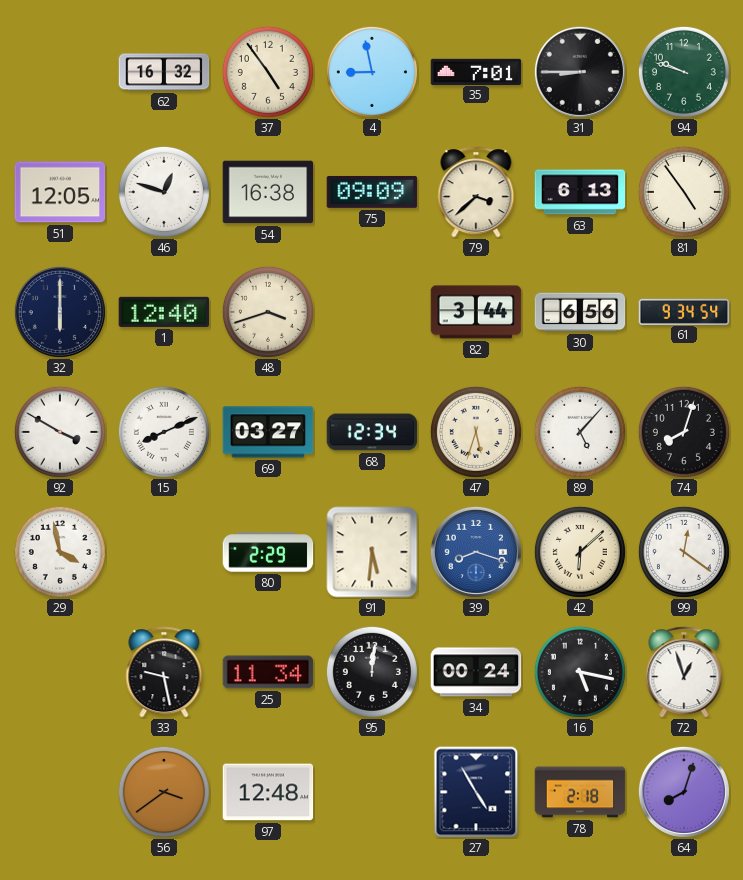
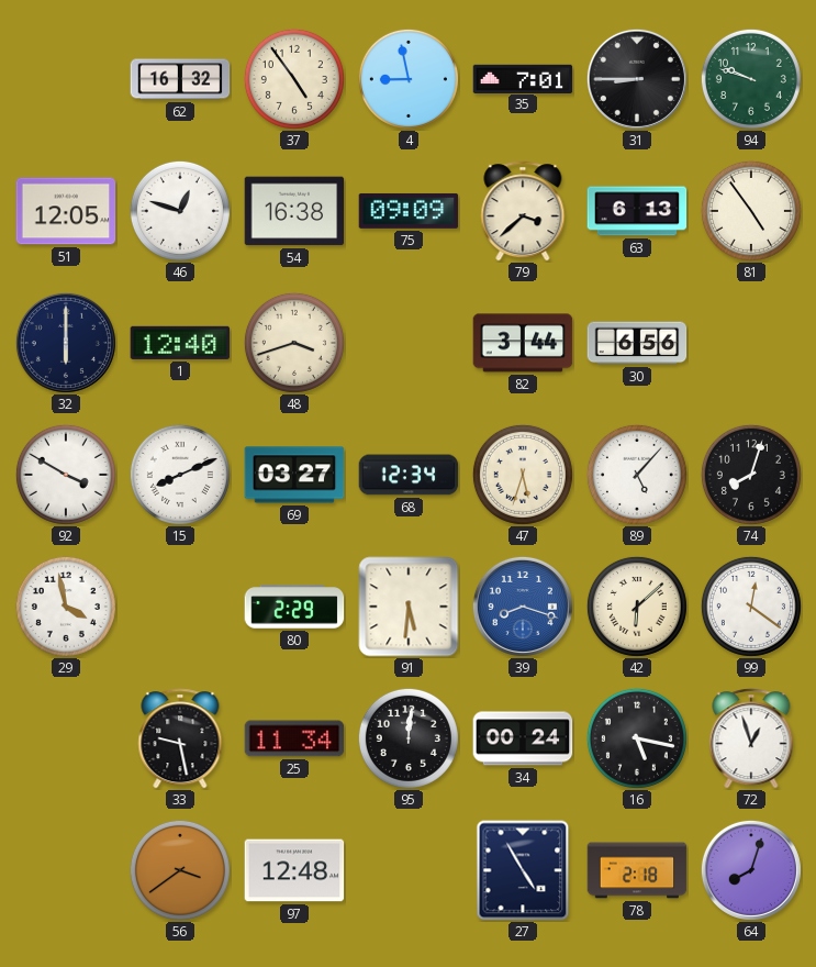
61: 9:34 -> none
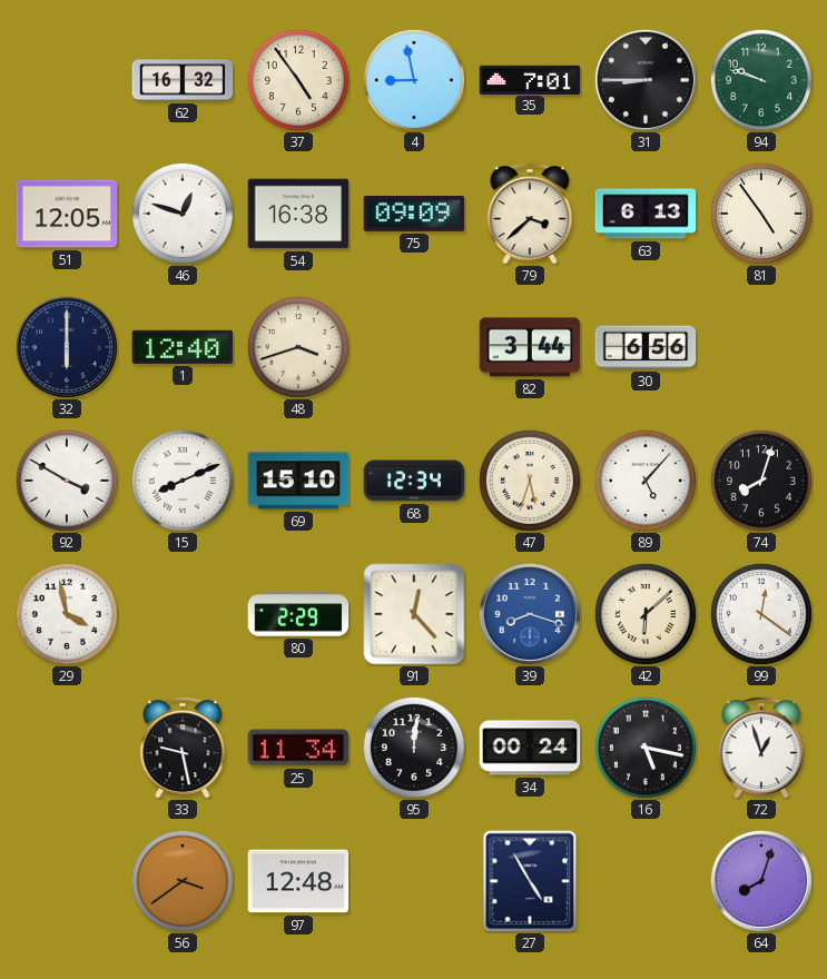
69: 03:27 -> 15:10
91: 5:31 -> 12:23
78: 2:18 -> none
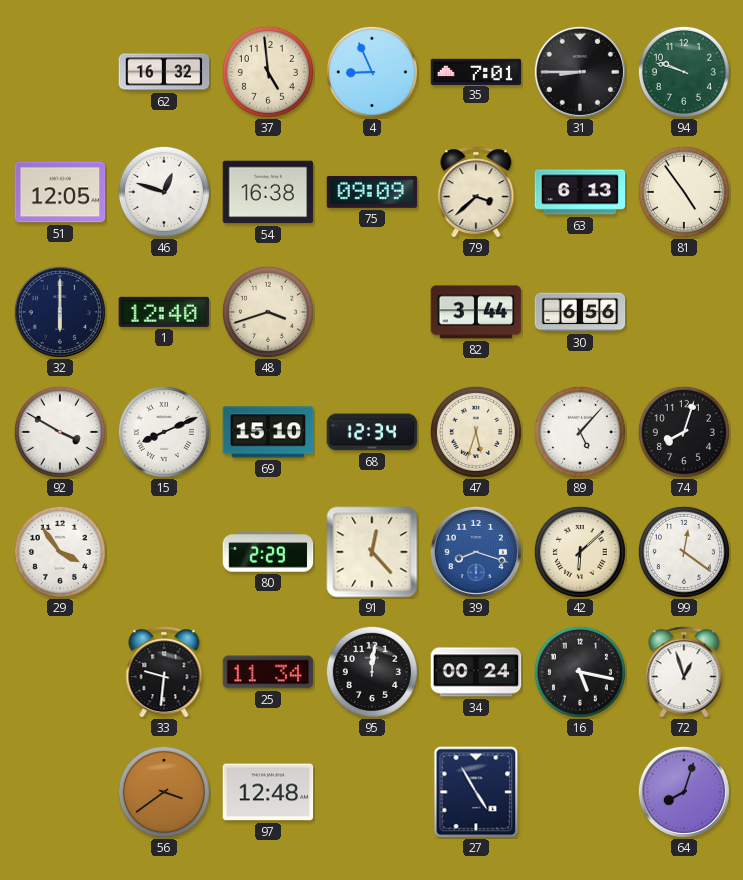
37: 4:54 -> 4:59
4: 8:58 -> 8:56
29: 3:58 -> 3:54
33: 9:28 -> 9:31
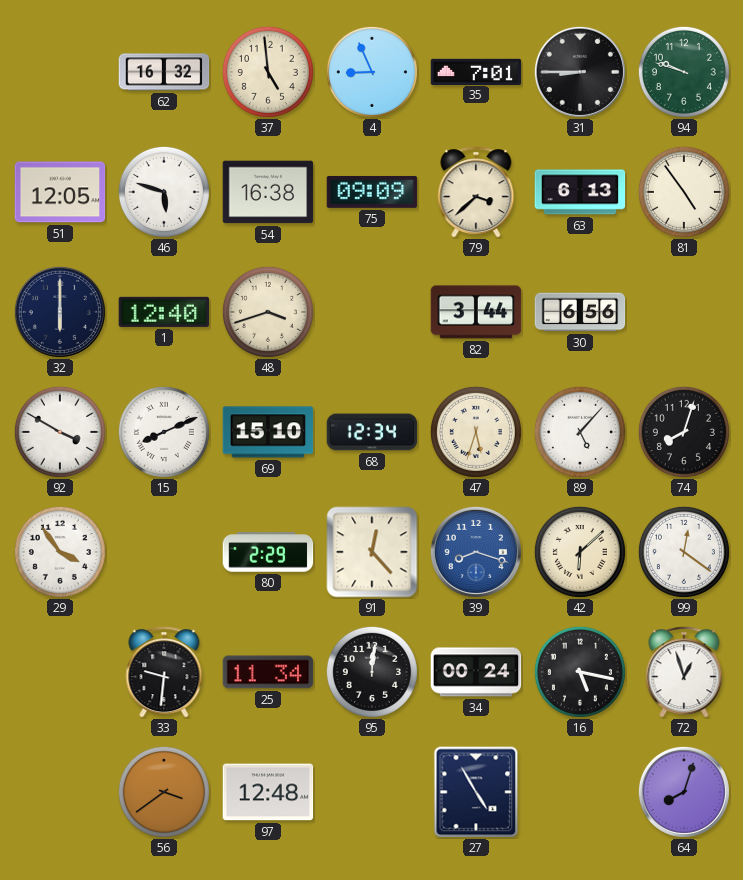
46: 12:48 -> 5:48
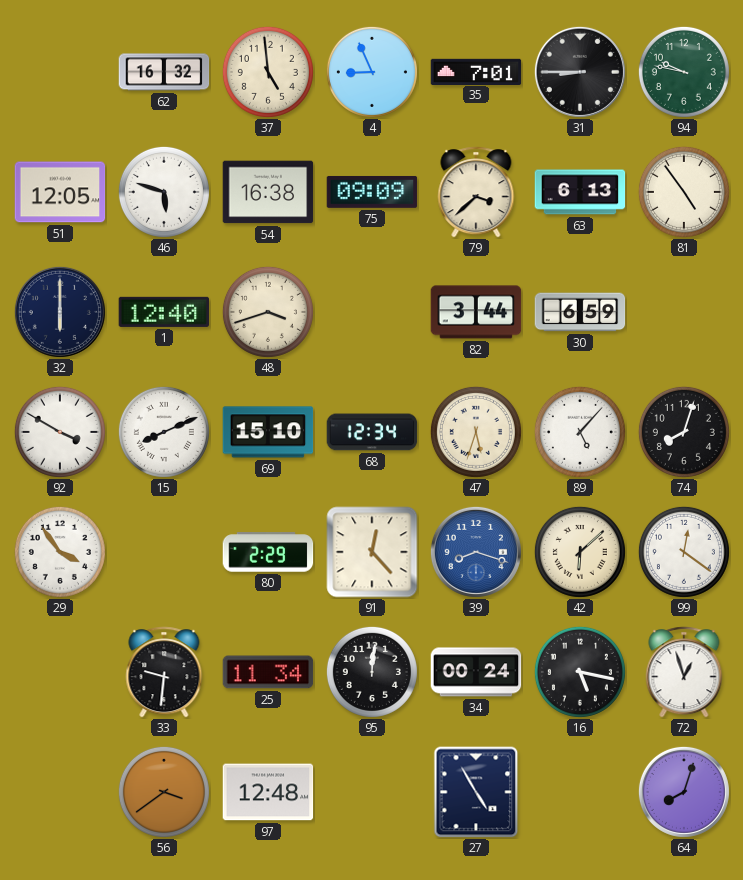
94: 9:48 -> 9:47
30: 6:56 -> 6:59
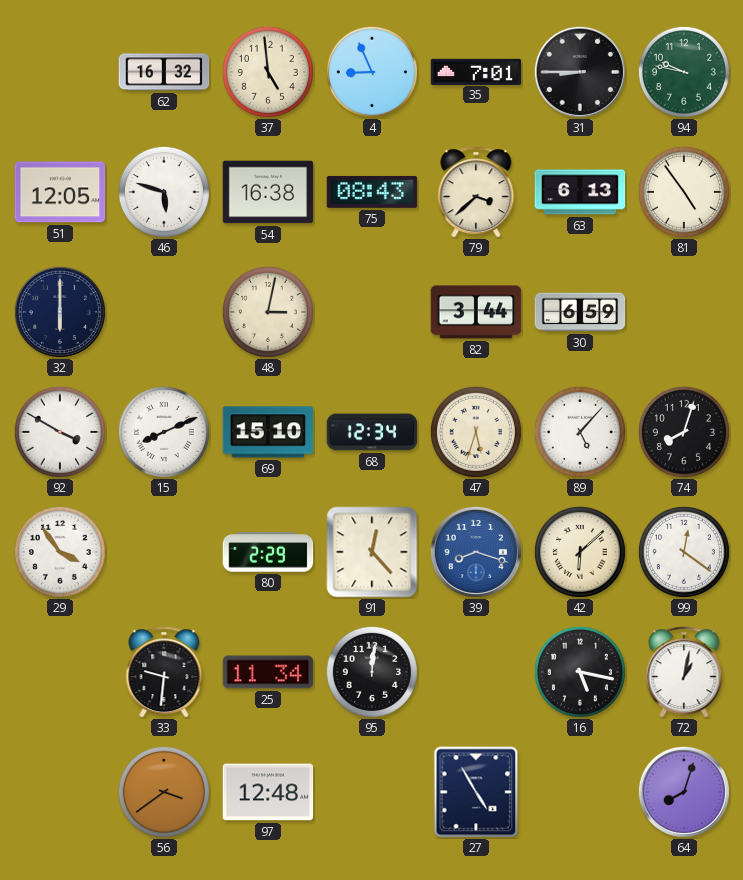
75: 09:09 -> 08:43
1: 12:40 -> none
48: 3:42 -> 3:02
34: 00:24 -> none
72: 12:57 -> 1:02
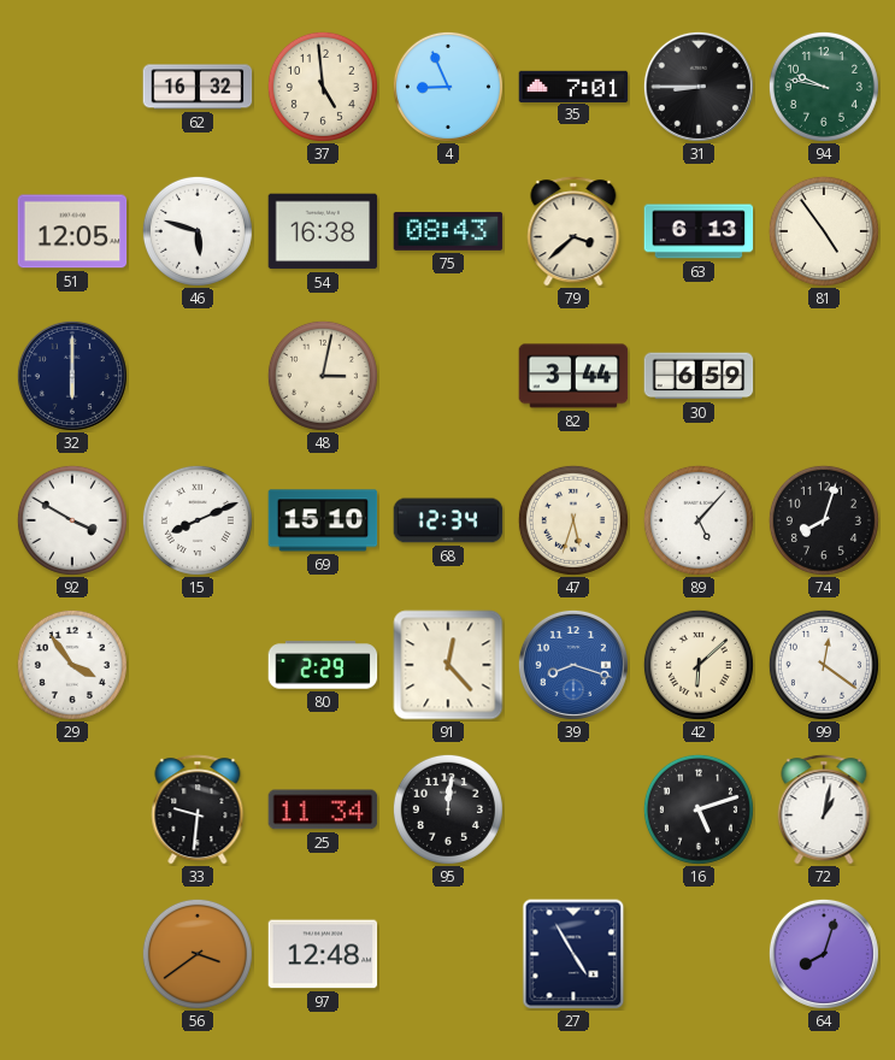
16: 5:17 -> 5:12
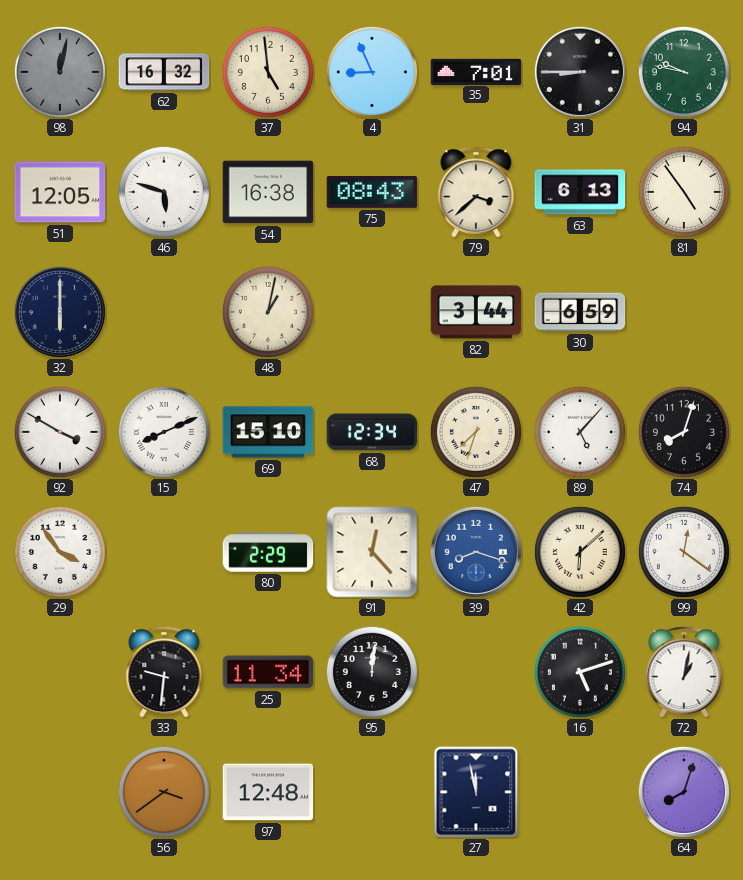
98: none -> 12:02
48: 3:02 -> 1:02
47: 5:33 -> 7:33
27: 4:55 -> 11:58
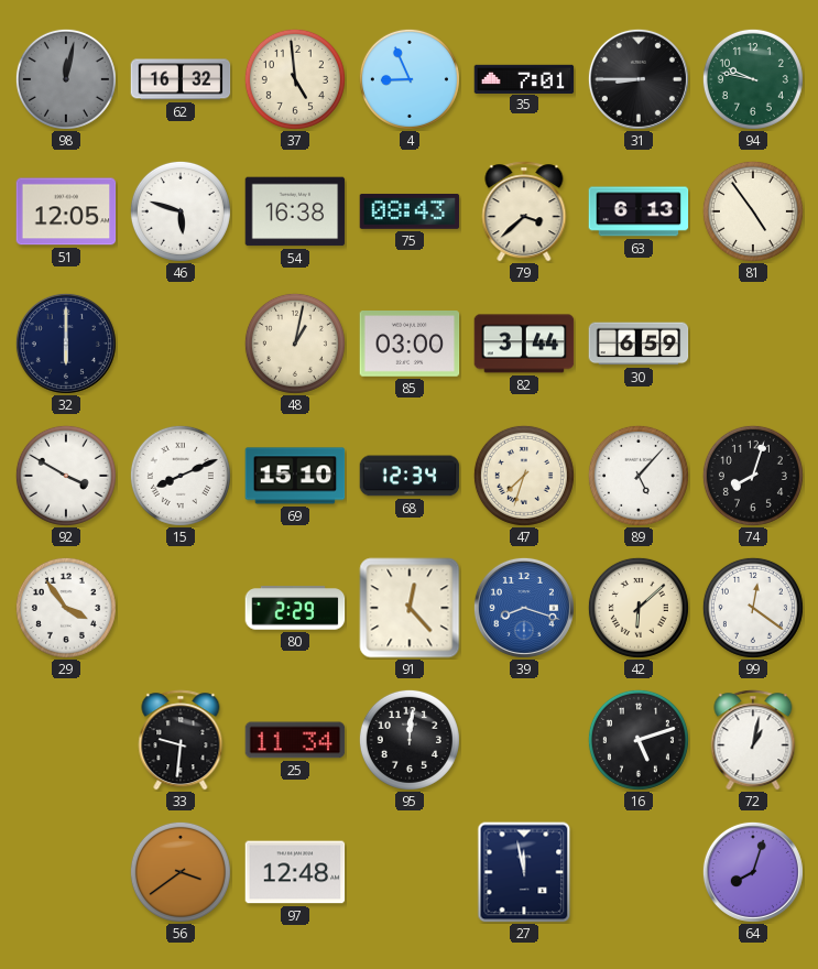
85: none -> 03:00
